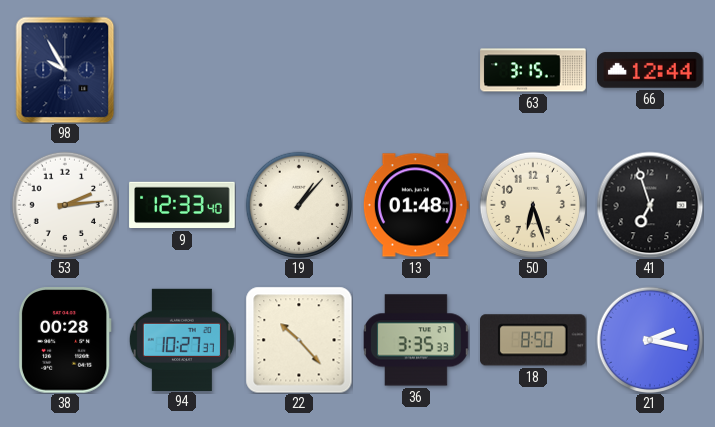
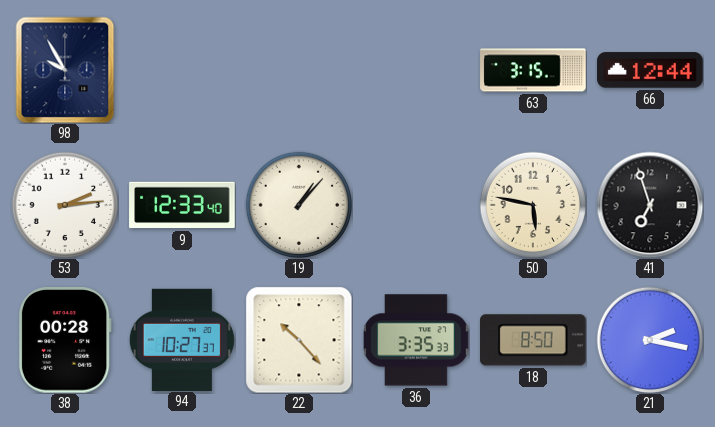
13: 01:48 -> none
50: 6:27 -> 5:47
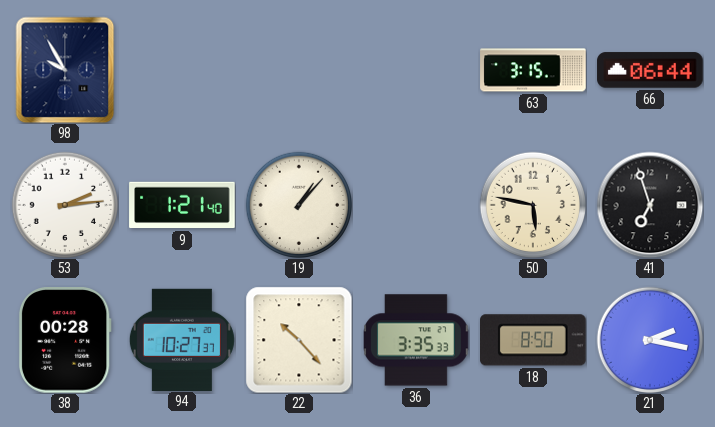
66: 12:44 -> 06:44
9: 12:33 -> 1:21
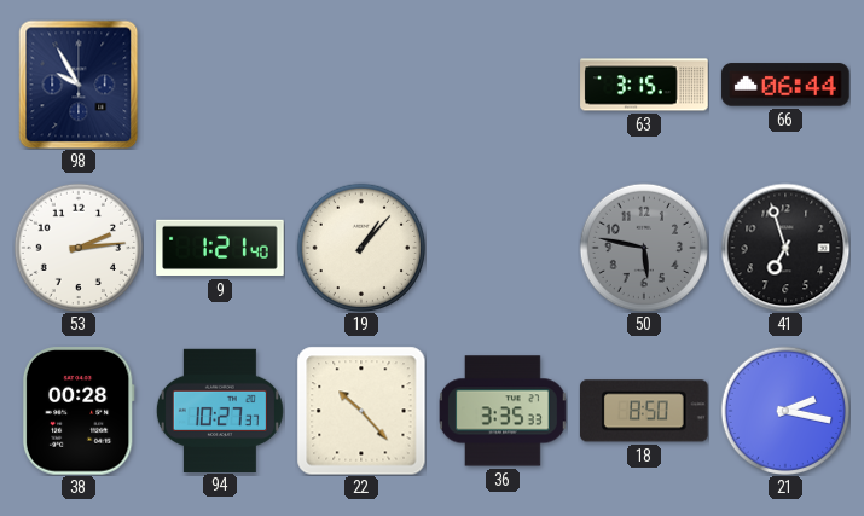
50 dial: cream -> grey
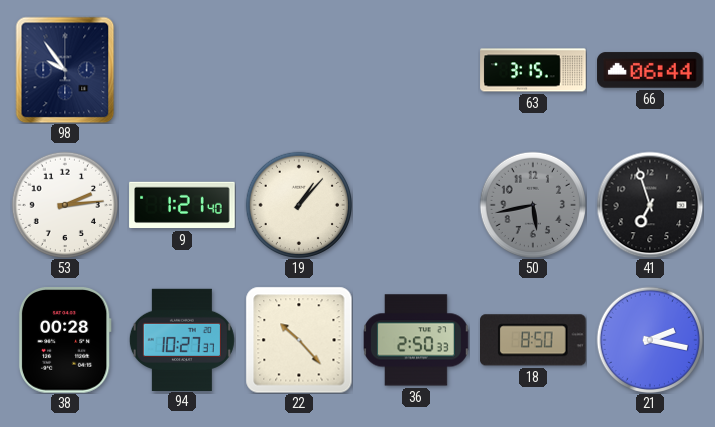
98: 9:55 -> 9:54
50: 5:47 -> 5:43
36: 3:35 -> 2:50
